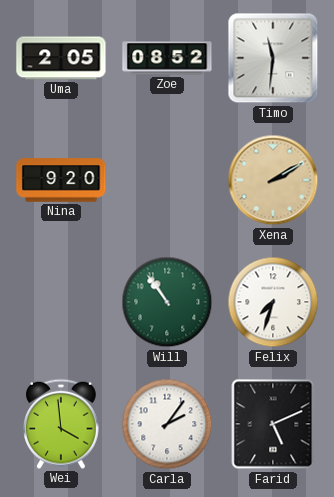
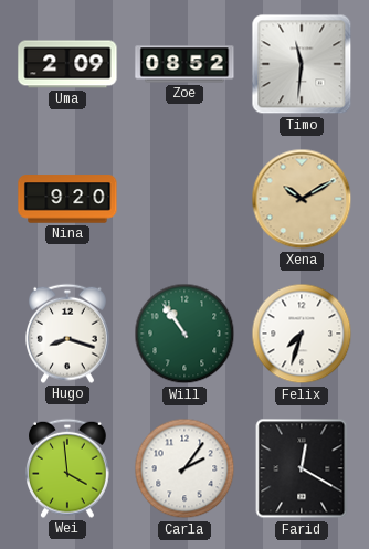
Uma: 2:05 -> 2:09
Xena: 2:10 -> 10:10
Hugo: none -> 8:18
Farid: 5:11 -> 12:20
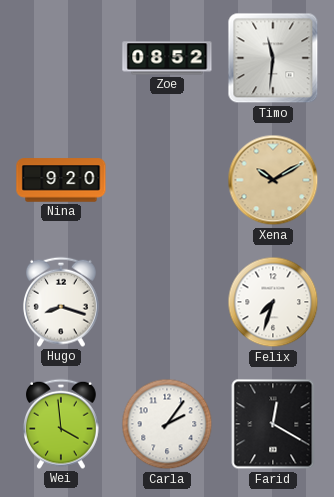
Uma: 2:09 -> none
Will: 10:54 -> none
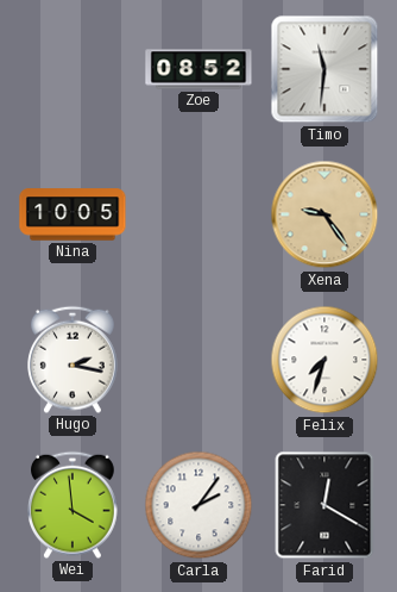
Nina: 9:20 -> 10:05
Xena: 10:10 -> 9:24
Hugo: 8:18 -> 2:17
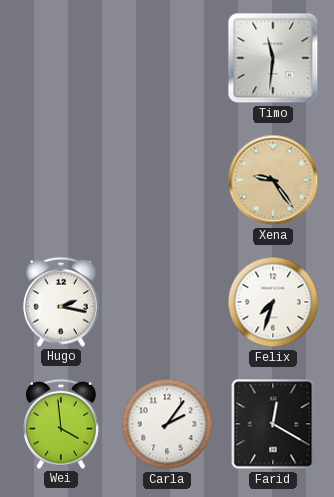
Zoe: 08:52 -> none
Nina: 10:05 -> none
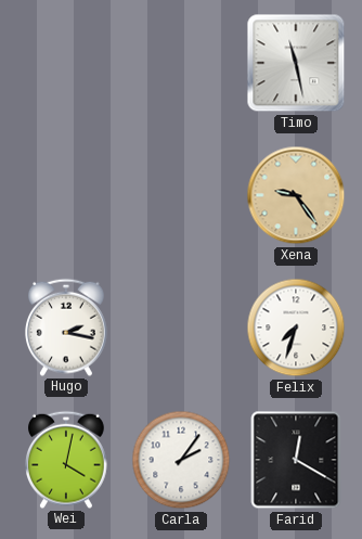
Timo: 11:31 -> 11:28
Wei: 3:59 -> 4:02
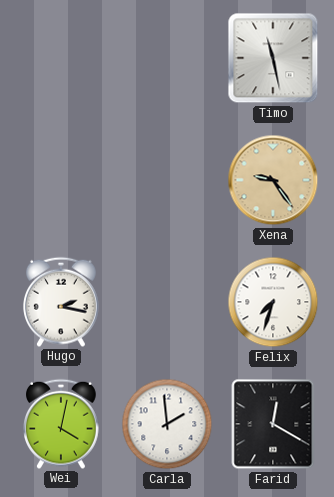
Carla: 2:06 -> 1:59
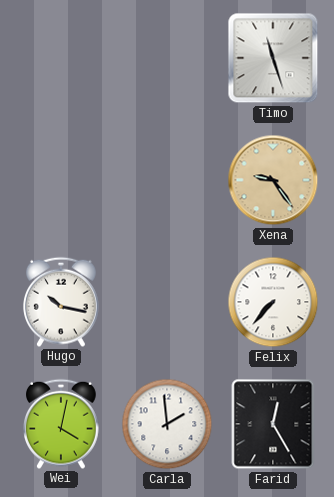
Timo: 11:28 -> 11:27
Hugo: 2:17 -> 10:17
Felix: 7:33 -> 7:37
Farid: 12:20 -> 12:25
